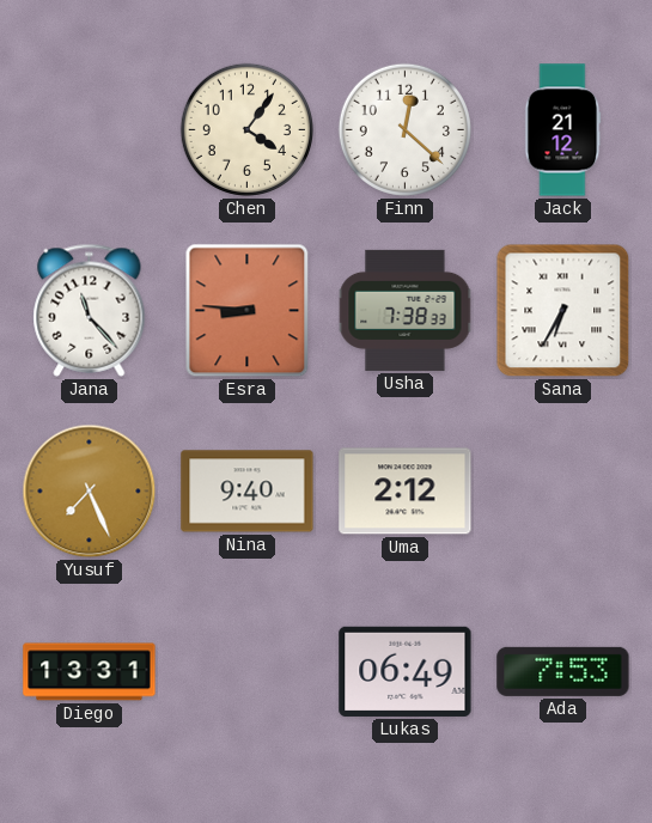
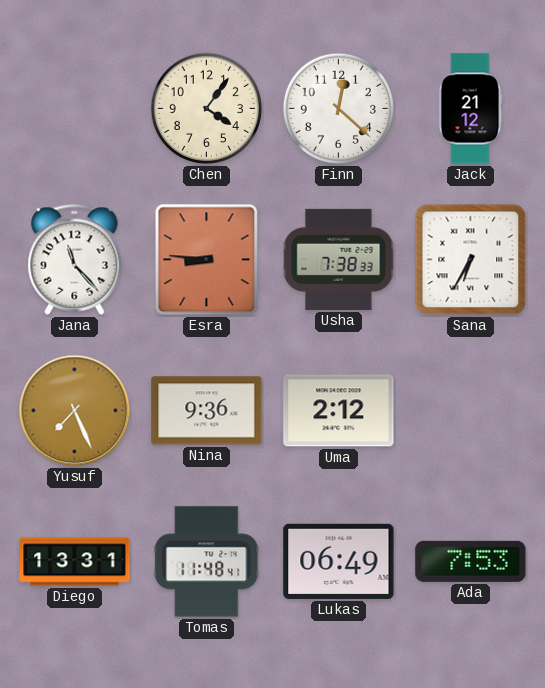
Nina: 9:40 -> 9:36
Tomas: none -> 11:48
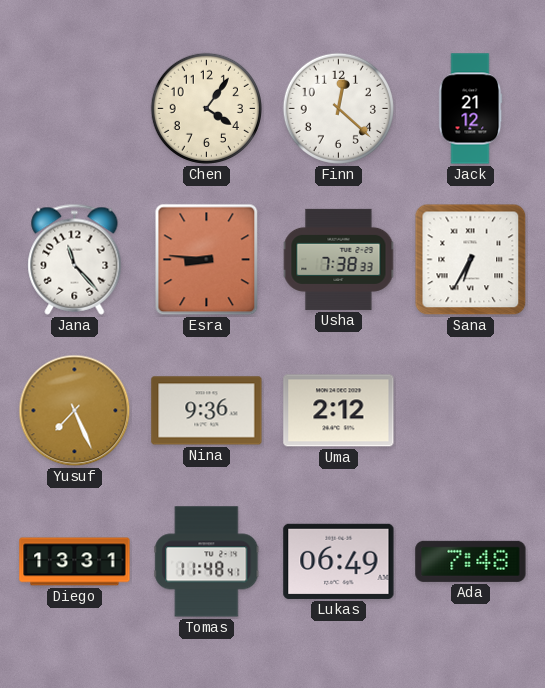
Ada: 7:53 -> 7:48
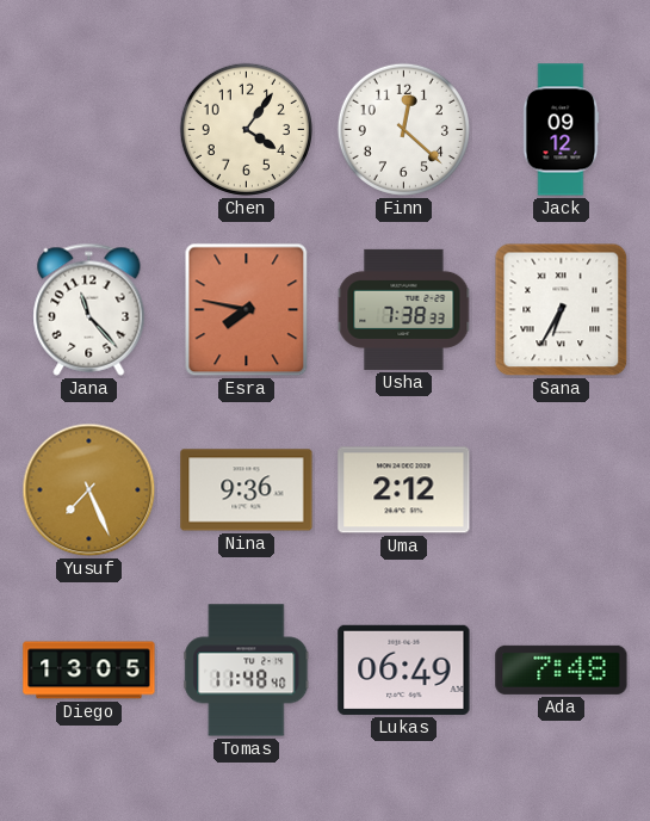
Jack: 21:12 -> 09:12
Esra: 8:46 -> 7:47
Diego: 13:31 -> 13:05
Tomas: 11:48:41 -> 11:48:40
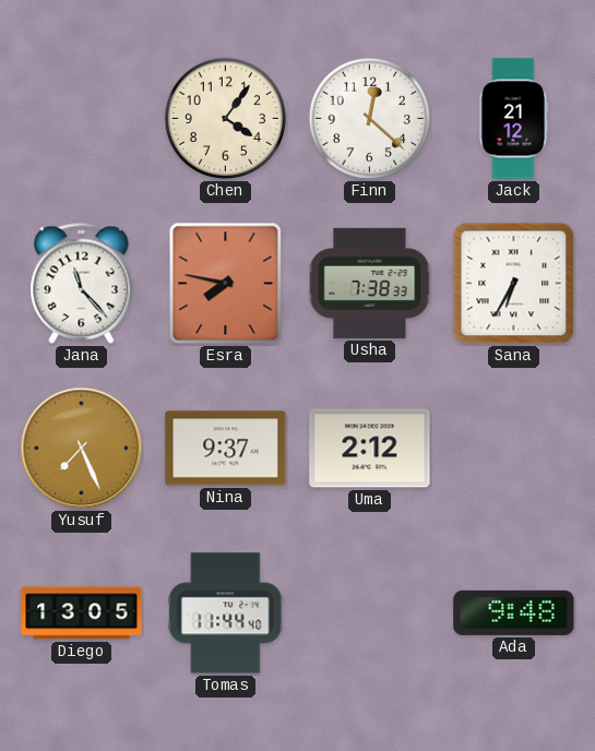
Jack: 09:12 -> 21:12
Nina: 9:36 -> 9:37
Tomas: 11:48 -> 11:44
Lukas: 06:49 -> none
Ada: 7:48 -> 9:48
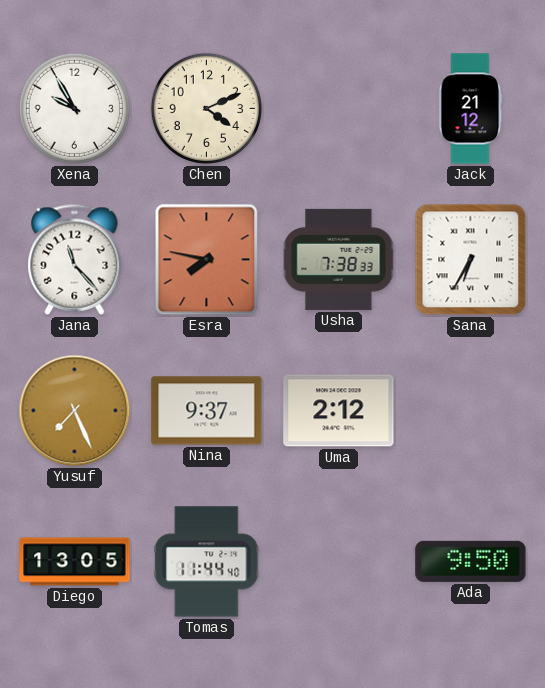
Xena: none -> 9:55
Chen: 4:06 -> 4:11
Finn: 12:22 -> none
Ada: 9:48 -> 9:50
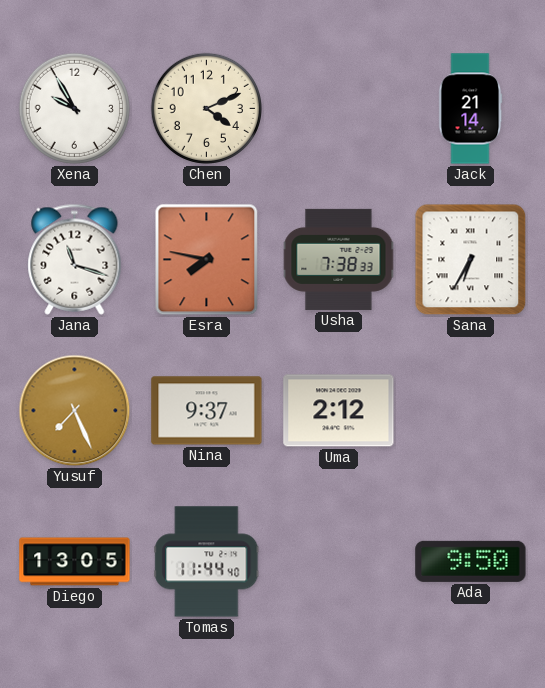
Jack: 21:12 -> 21:14
Jana: 11:23 -> 11:18
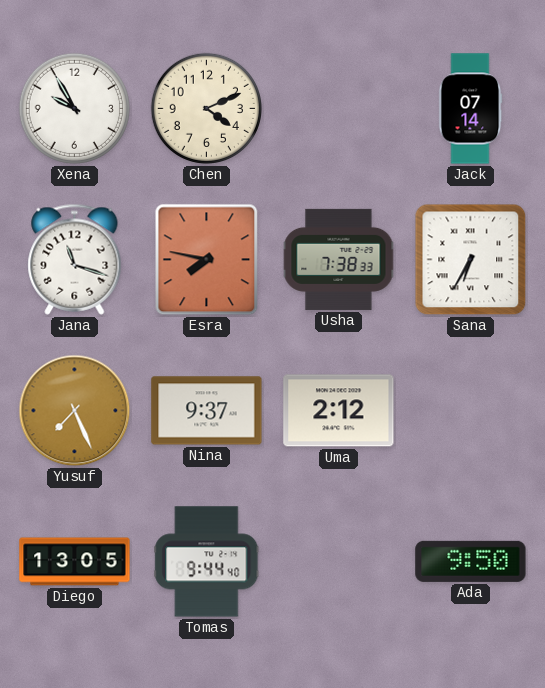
Jack: 21:14 -> 07:14
Tomas: 11:44 -> 9:44
